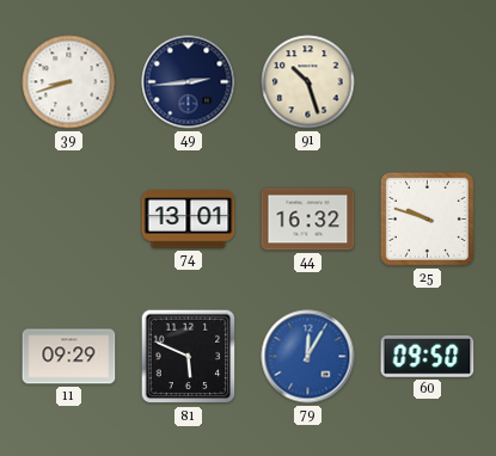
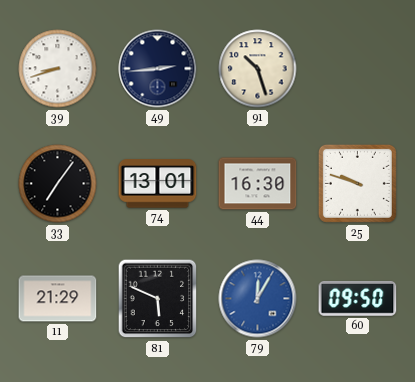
33: none -> 7:06
44: 16:32 -> 16:30
11: 09:29 -> 21:29
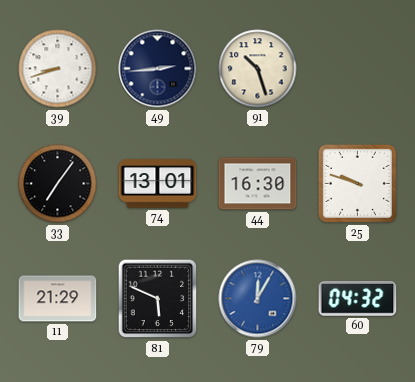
60: 09:50 -> 04:32
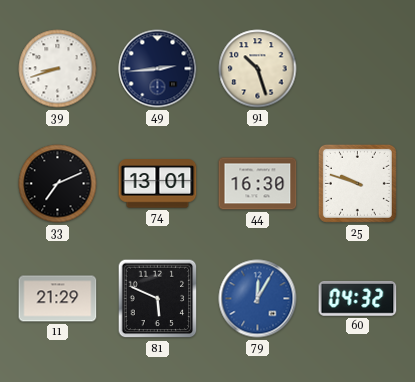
33: 7:06 -> 7:11
